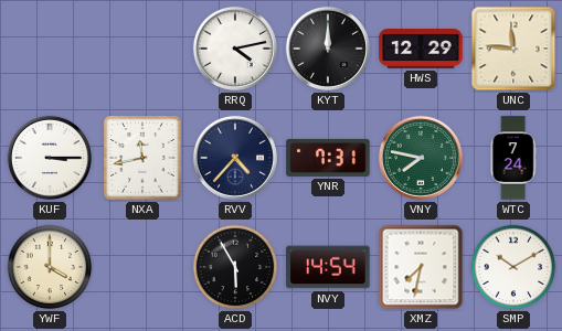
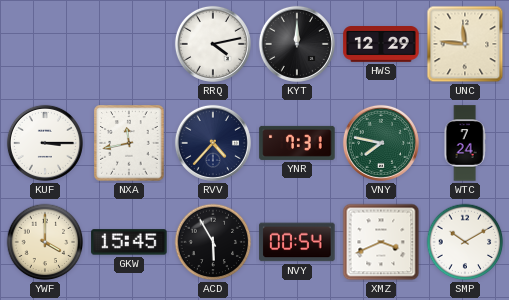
GKW: none -> 15:45
NVY: 14:54 -> 00:54
XMZ: 7:32 -> 3:41
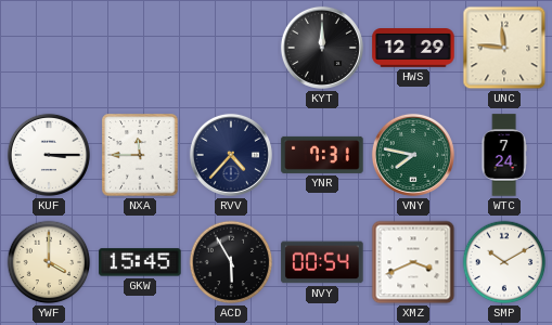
RRQ: 4:13 -> none
NXA: 11:43 -> 11:45
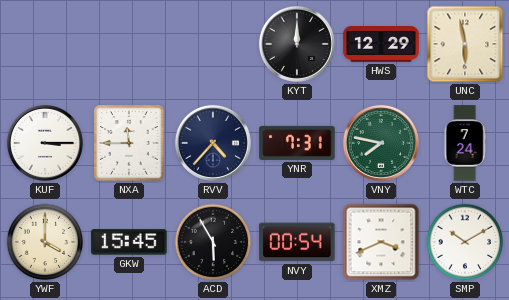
UNC: 11:46 -> 5:58
